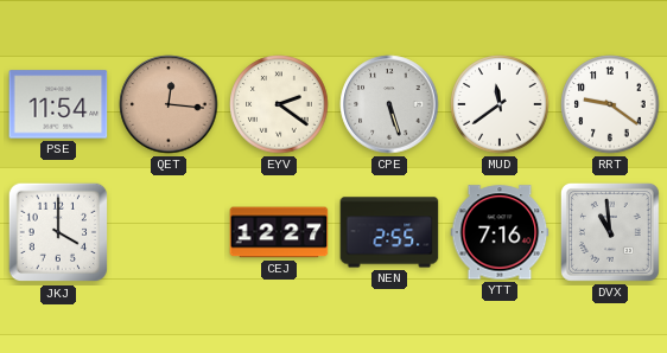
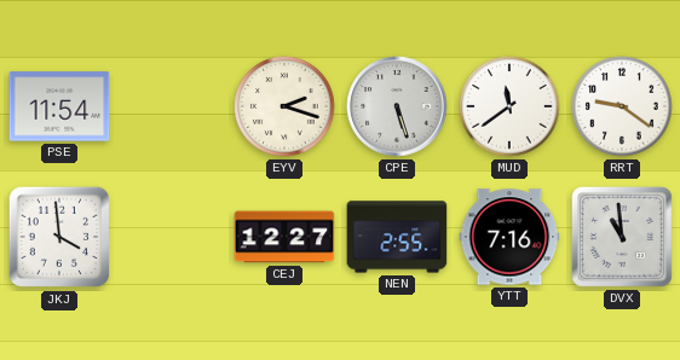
QET: 12:16 -> none
EYV: 2:21 -> 2:18
JKJ: 4:00 -> 3:59
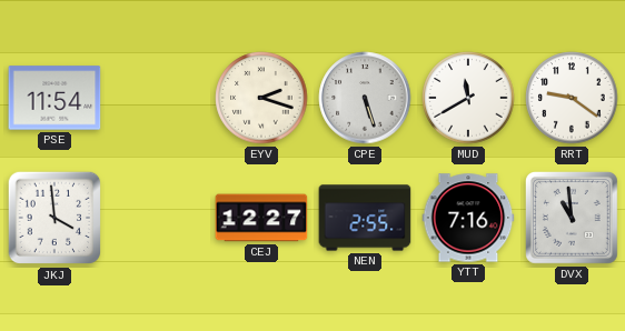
MUD: 11:39 -> 11:40
